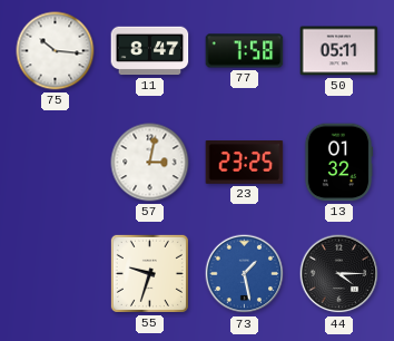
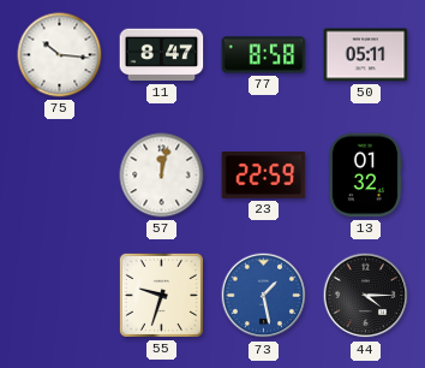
77: 7:58 -> 8:58
57: 3:02 -> 12:02
23: 23:25 -> 22:59
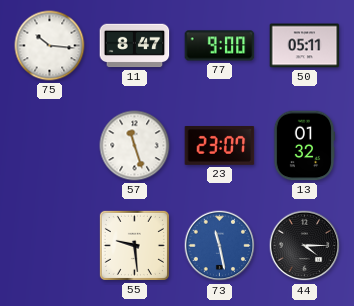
77: 8:58 -> 9:00
57: 12:02 -> 11:27
23: 22:59 -> 23:07
55: 9:33 -> 9:29
73: 1:28 -> 11:28
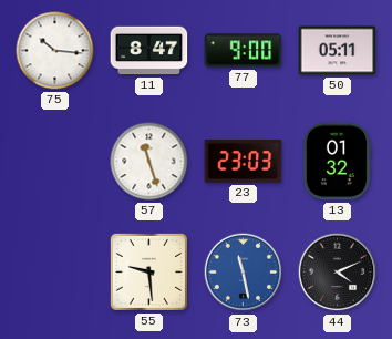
23: 23:07 -> 23:03
44: 4:15 -> 4:11
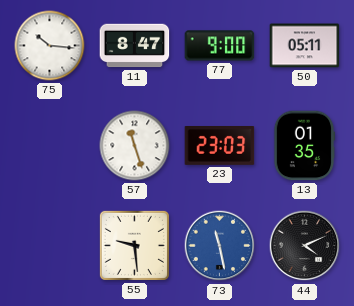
13: 01:32 -> 01:35
